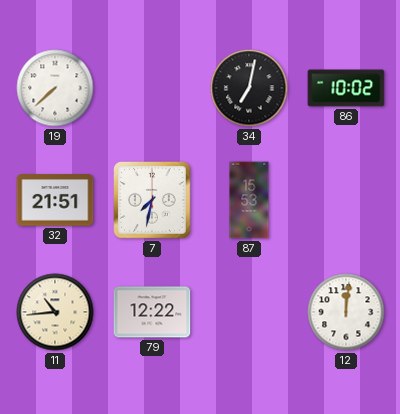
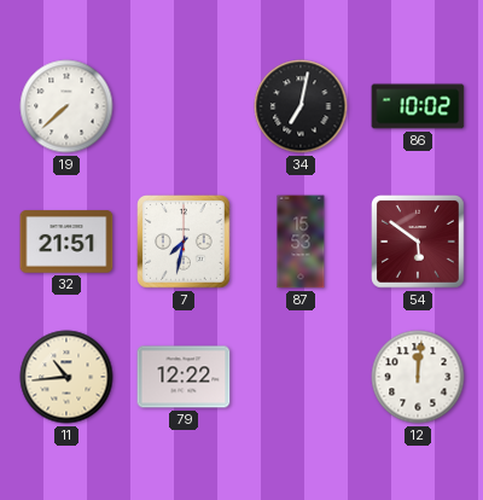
54: none -> 5:51
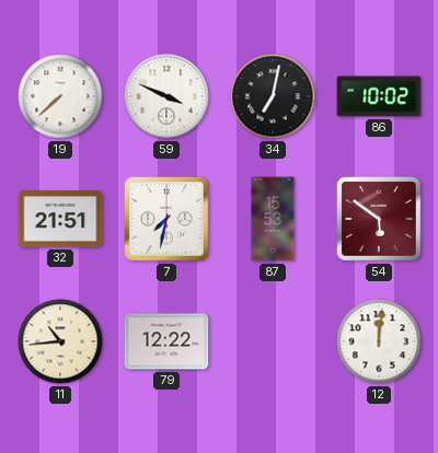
59: none -> 3:49
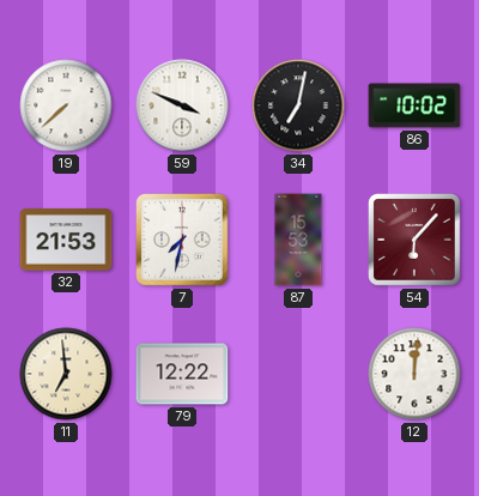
32: 21:51 -> 21:53
54: 5:51 -> 6:07
11: 10:44 -> 6:59
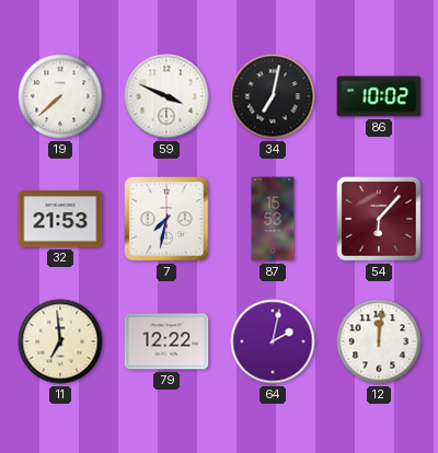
64: none -> 2:02
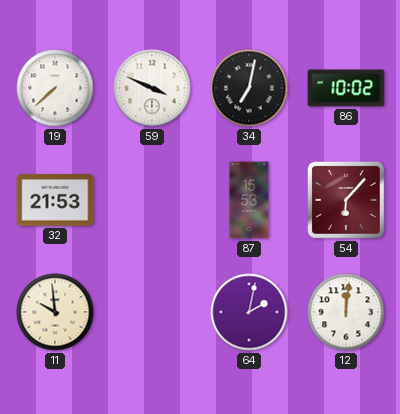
7: 7:32 -> none
11: 6:59 -> 9:59
79: 12:22 -> none
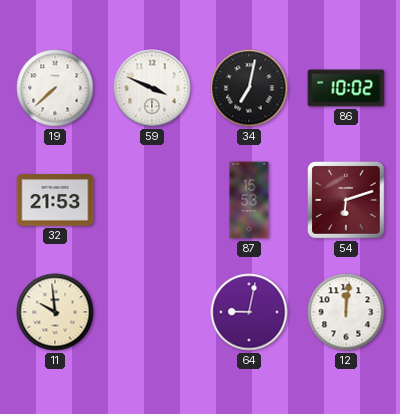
54: 6:07 -> 6:12
64: 2:02 -> 9:02
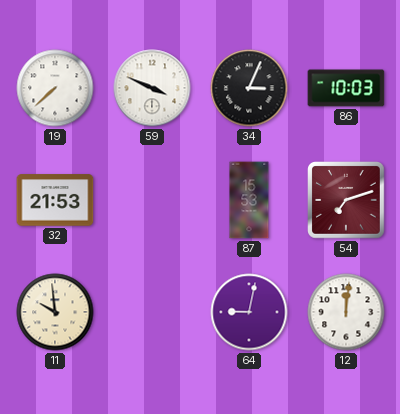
34: 7:02 -> 3:04
86: 10:02 -> 10:03
54: 6:12 -> 7:12
